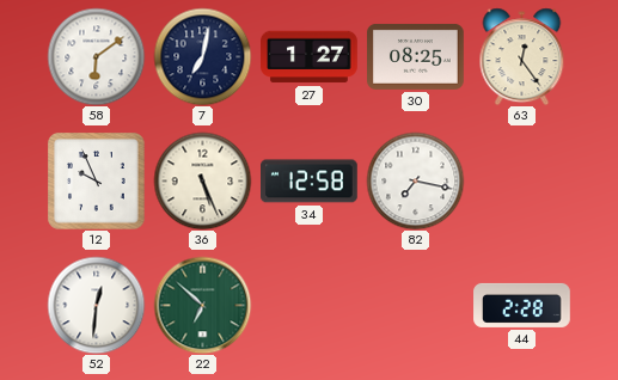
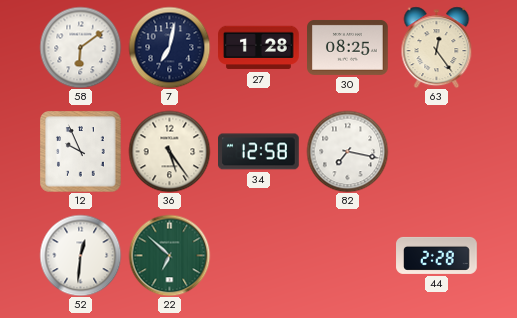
27: 1:27 -> 1:28
36: 5:26 -> 5:24
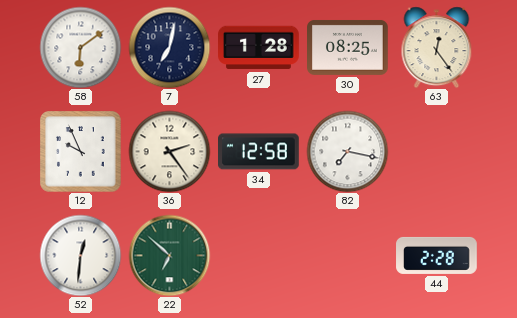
36: 5:24 -> 2:24
